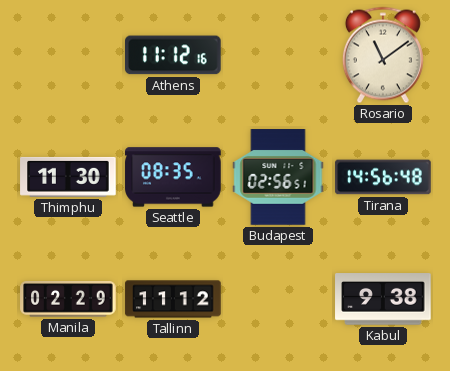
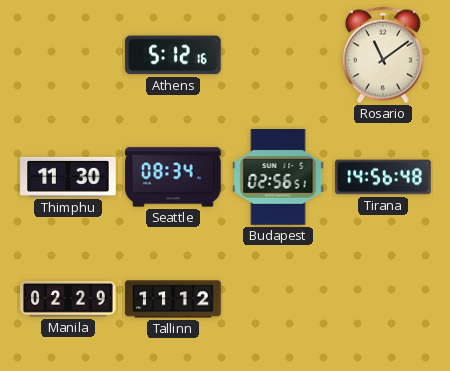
Athens: 11:12 -> 5:12
Seattle: 08:35 -> 08:34
Kabul: 9:38 -> none
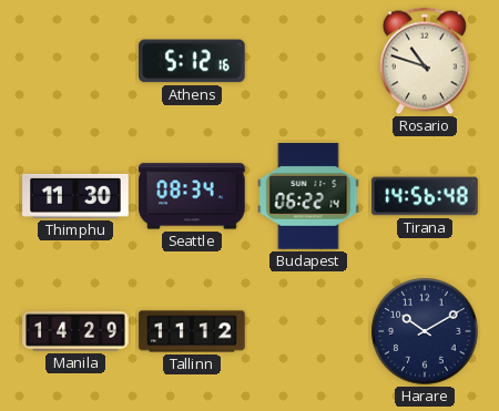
Rosario: 11:09 -> 10:48
Budapest: 02:56 -> 06:22
Manila: 02:29 -> 14:29
Harare: none -> 10:10
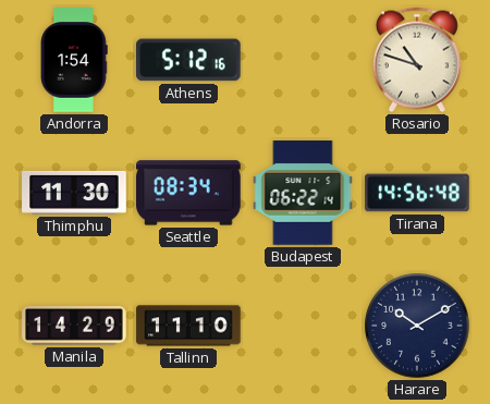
Andorra: none -> 1:54
Tallinn: 11:12 -> 11:10
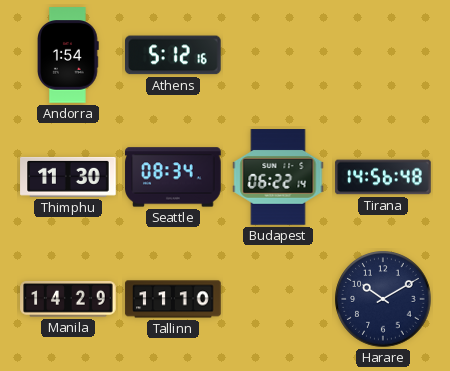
Rosario: 10:48 -> none
